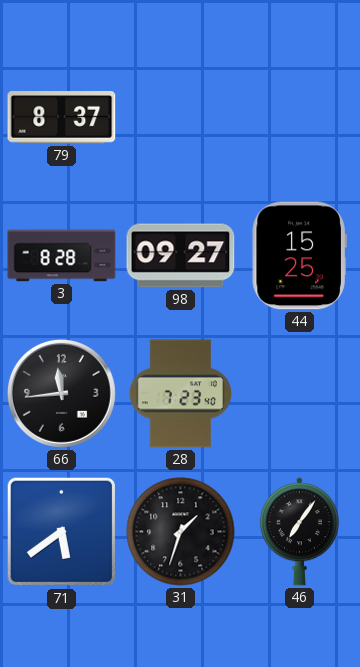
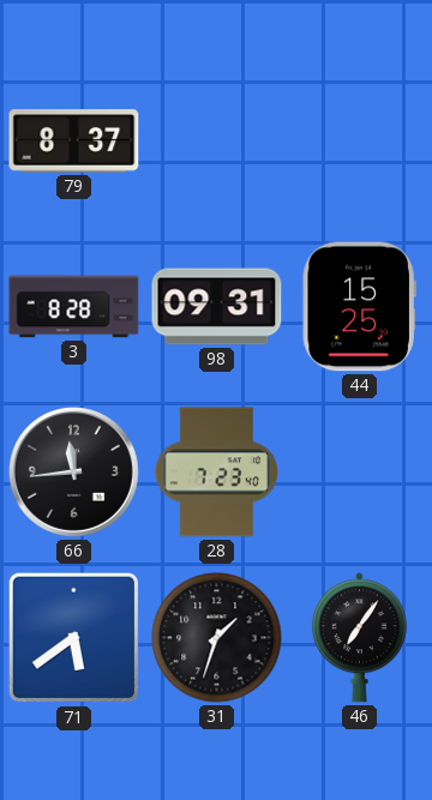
98: 09:27 -> 09:31
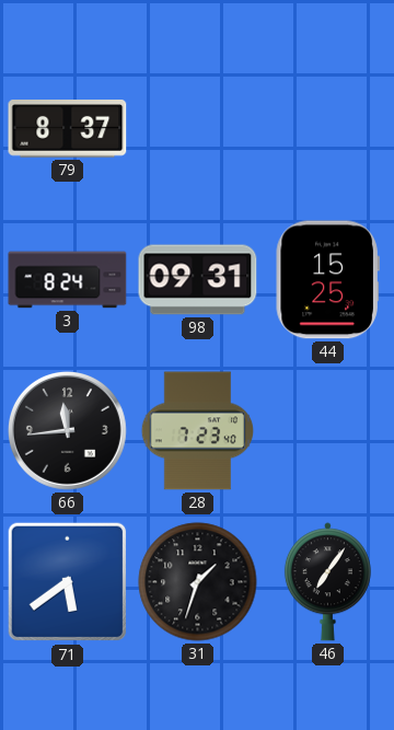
3: 8:28 -> 8:24
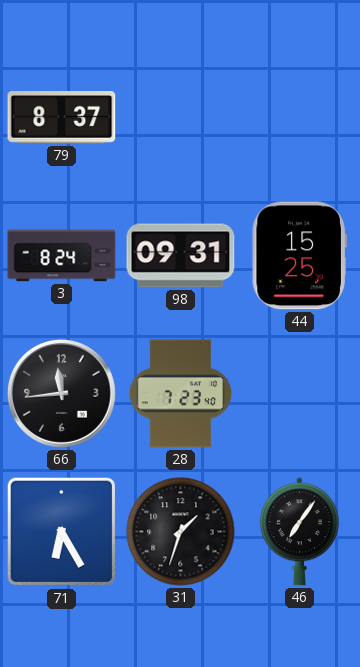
71: 5:39 -> 6:25
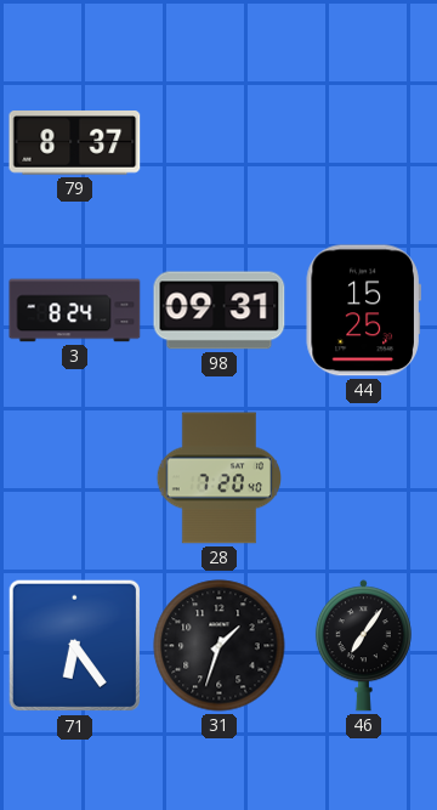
66: 11:44 -> none
28: 7:23 -> 7:20
71: 6:25 -> 6:24
